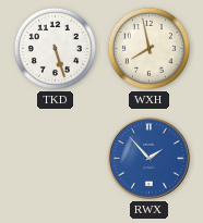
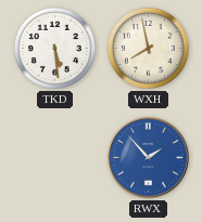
TKD: 5:27 -> 5:29
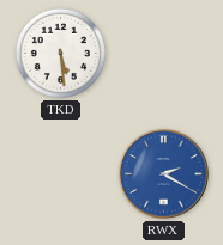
WXH: 7:58 -> none
RWX: 1:53 -> 2:20
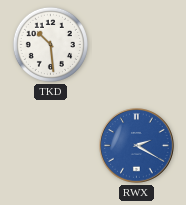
TKD: 5:29 -> 10:29
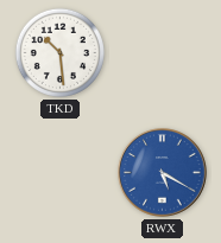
RWX: 2:20 -> 5:20
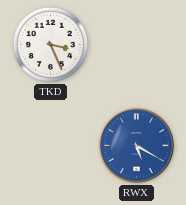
TKD: 10:29 -> 3:26
